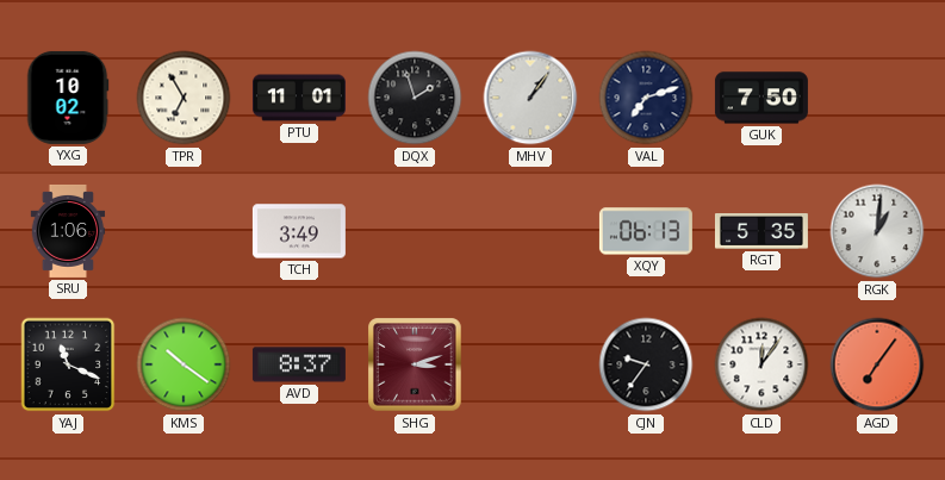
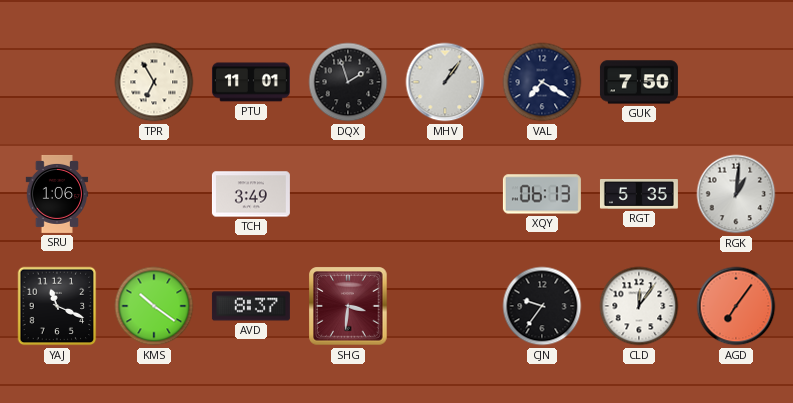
YXG: 10:02 -> none
VAL: 7:12 -> 7:20
SHG: 3:12 -> 3:31
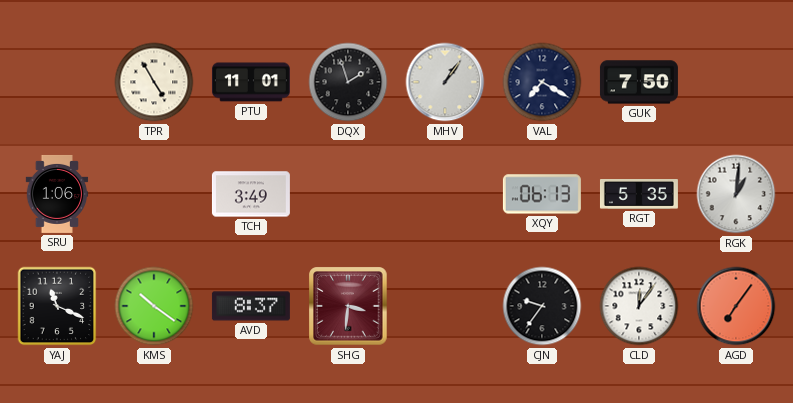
TPR: 6:55 -> 4:55
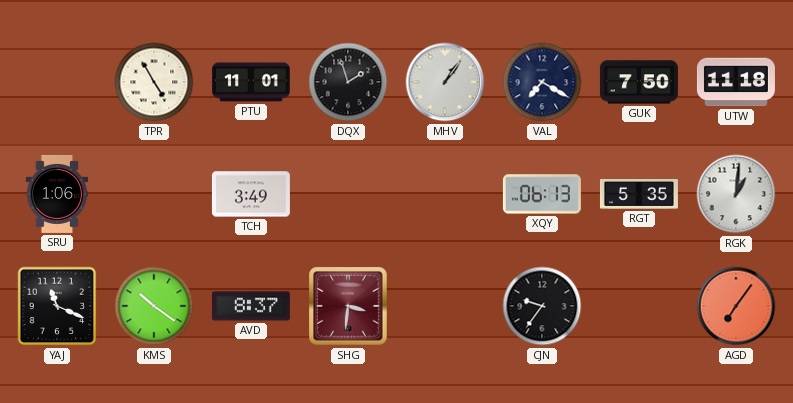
UTW: none -> 11:18
CLD: 12:06 -> none
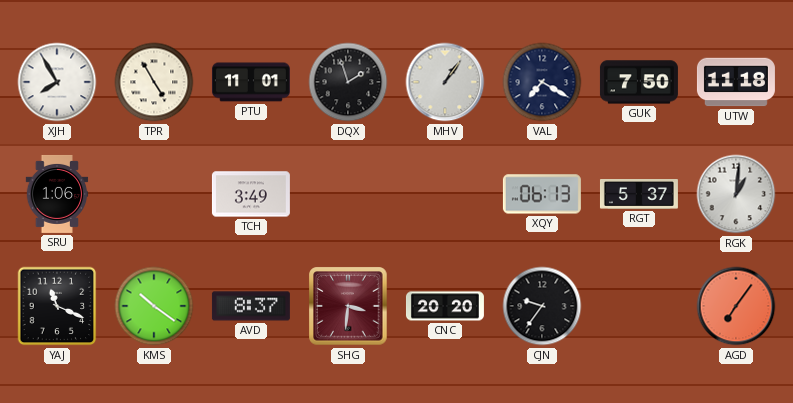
XJH: none -> 7:55
RGT: 5:35 -> 5:37
CNC: none -> 20:20
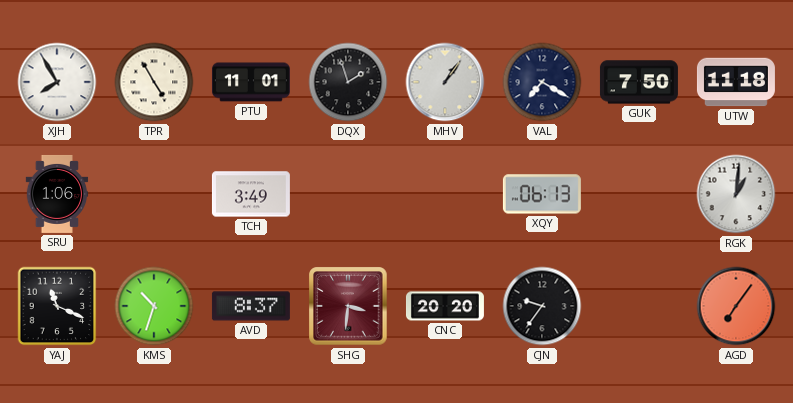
RGT: 5:37 -> none
KMS: 10:21 -> 10:33
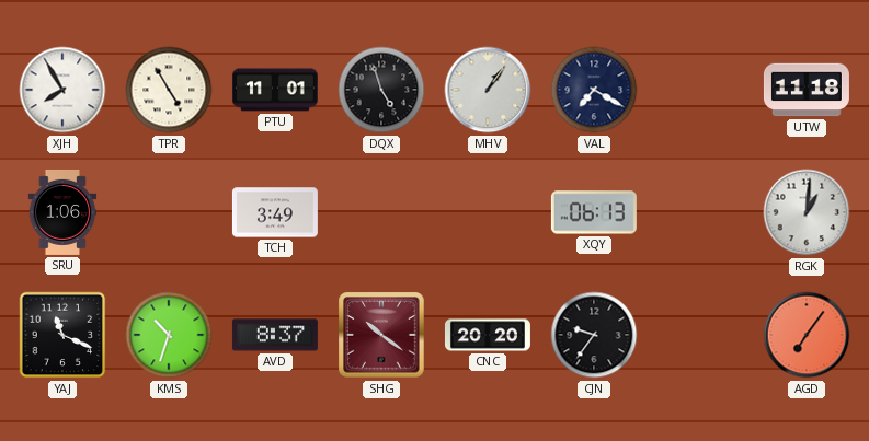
DQX: 1:57 -> 4:57
GUK: 7:50 -> none
SHG: 3:31 -> 10:21
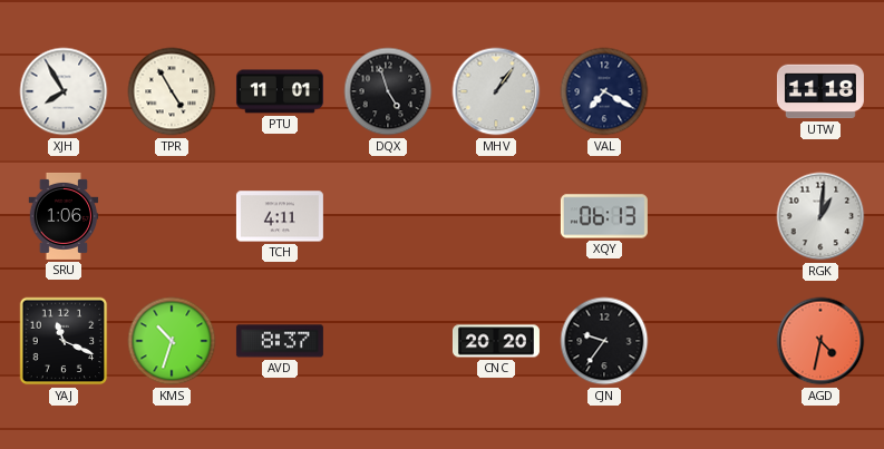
TCH: 3:49 -> 4:11
SHG: 10:21 -> none
AGD: 7:06 -> 4:32
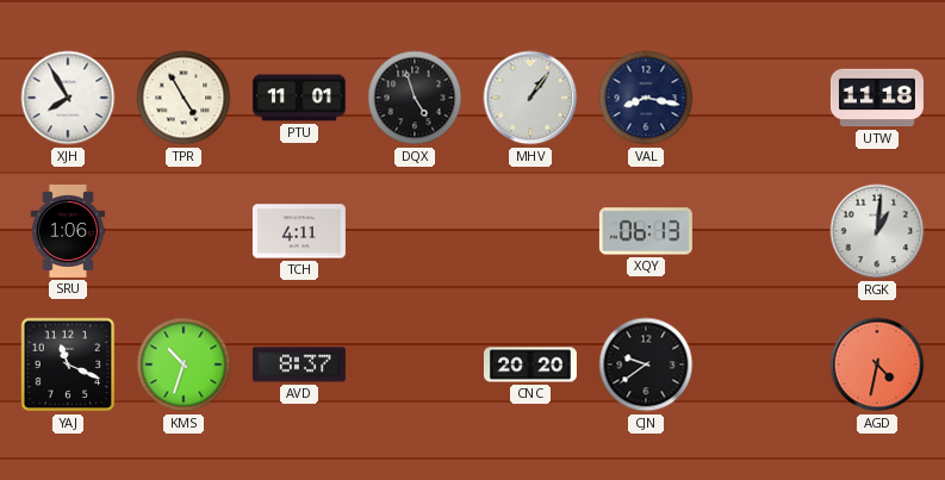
VAL: 7:20 -> 8:17
CJN: 9:36 -> 9:39
